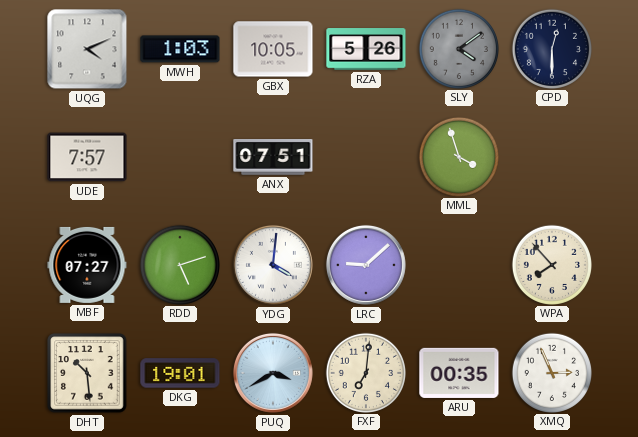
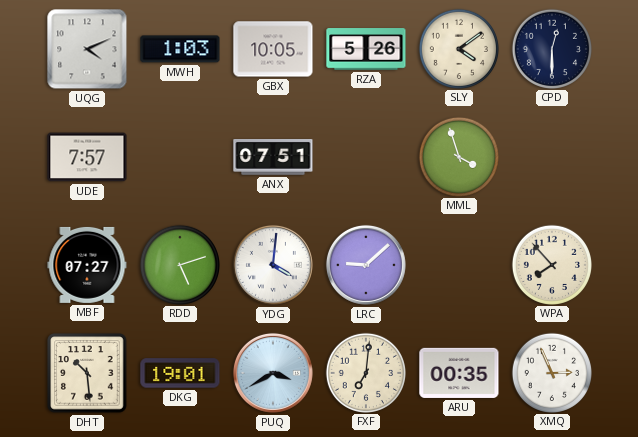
SLY dial: grey -> cream
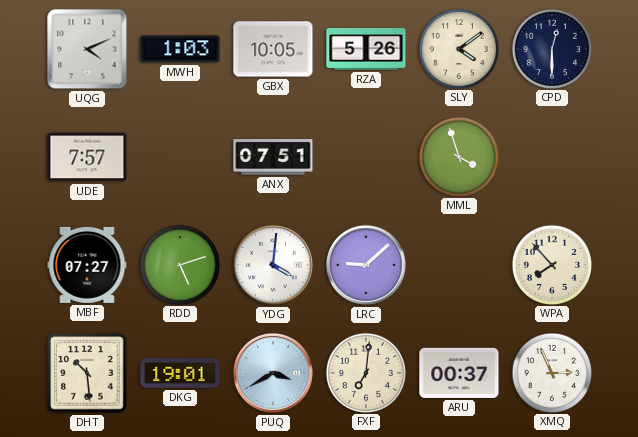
ARU: 00:35 -> 00:37
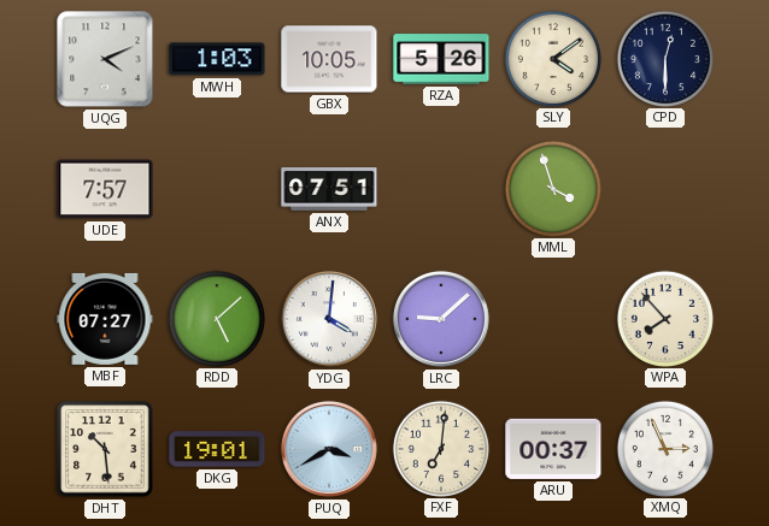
RDD: 5:12 -> 5:08
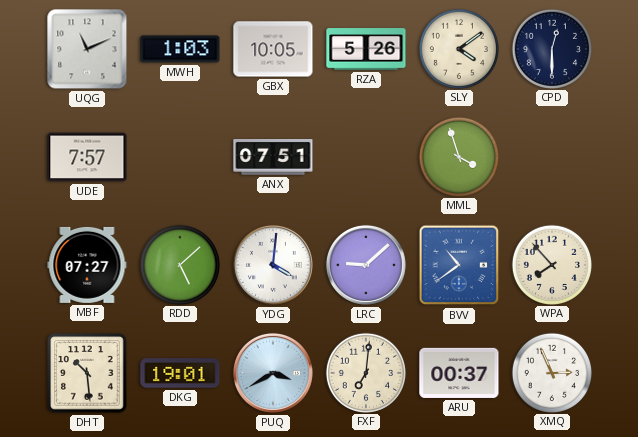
UQG: 4:11 -> 11:11
BVV: none -> 10:39
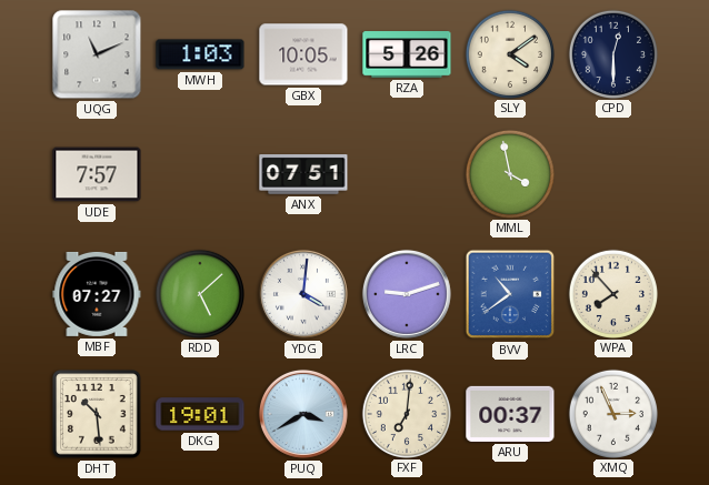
MML: 3:57 -> 3:58
LRC: 9:08 -> 9:12
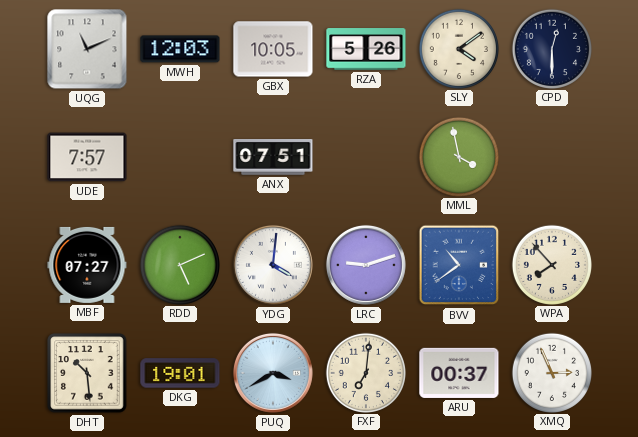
MWH: 1:03 -> 12:03
RDD: 5:08 -> 5:11
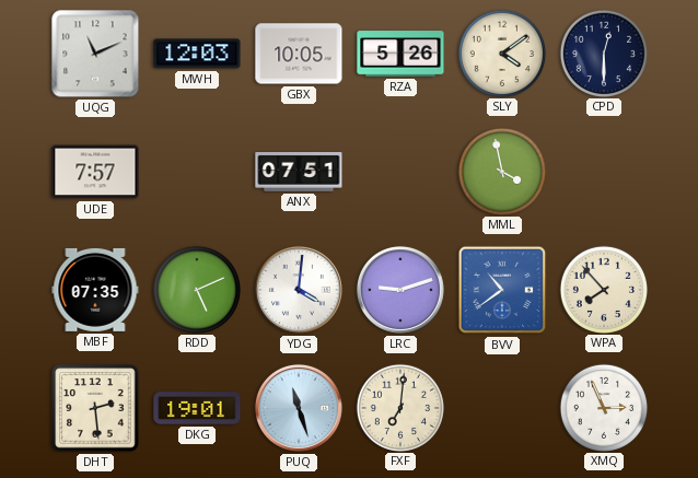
MBF: 07:27 -> 07:35
DHT: 10:29 -> 2:29
PUQ: 3:40 -> 11:27
ARU: 00:37 -> none
